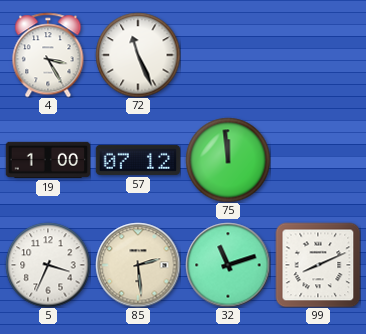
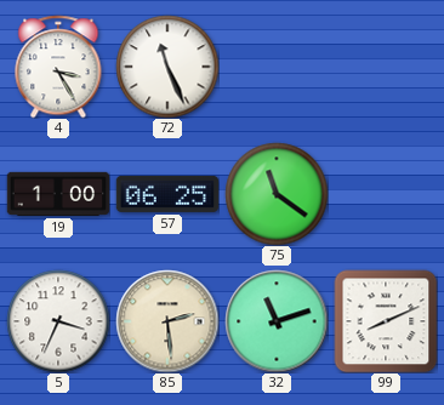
57: 07:12 -> 06:25
75: 11:59 -> 11:21
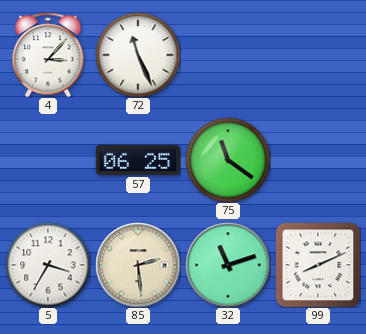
4: 3:25 -> 3:07
19: 1:00 -> none
5: 3:34 -> 3:35
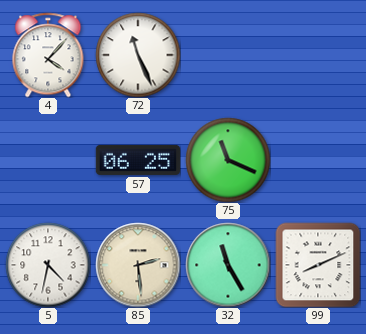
4: 3:07 -> 4:07
75: 11:21 -> 11:19
5: 3:35 -> 4:32
32: 11:12 -> 11:25
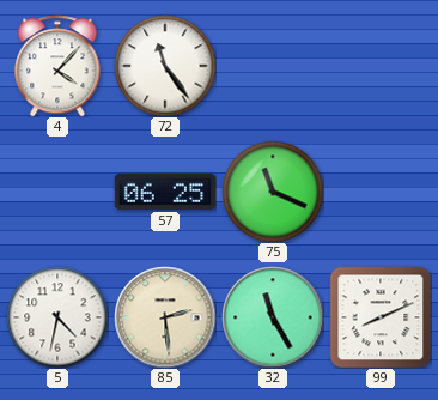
72: 11:26 -> 11:24
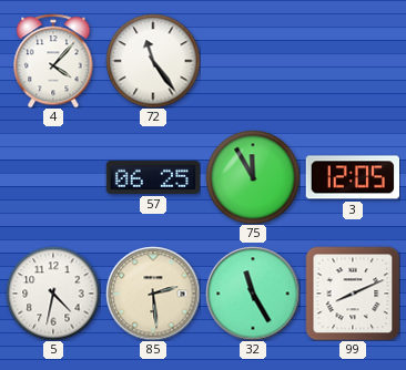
75: 11:19 -> 11:55
3: none -> 12:05
